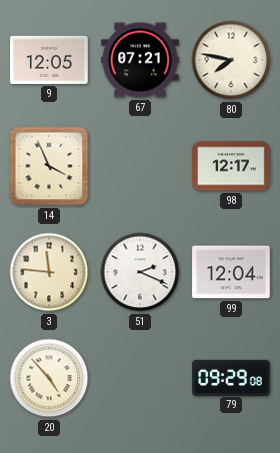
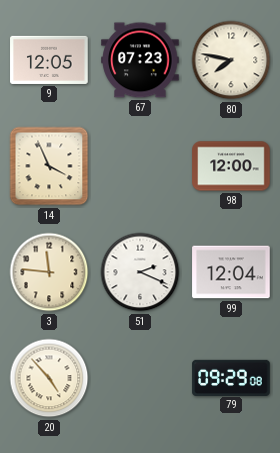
67: 07:21 -> 07:23
98: 12:17 -> 12:00
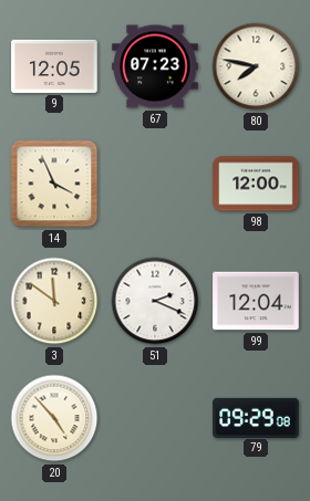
3: 11:46 -> 11:51
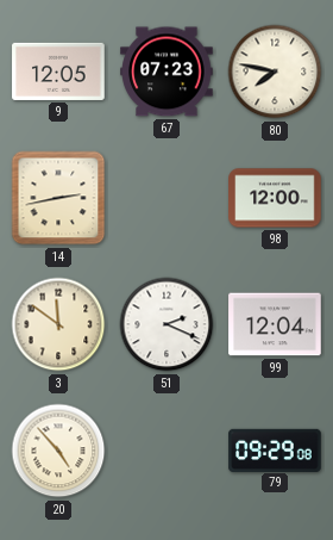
14: 3:56 -> 2:43
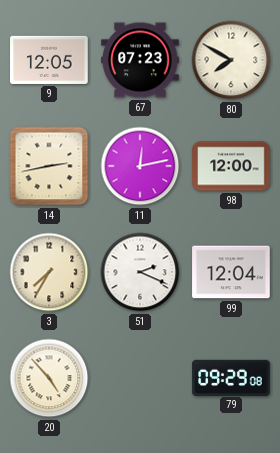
80: 7:47 -> 7:50
11: none -> 12:13
3: 11:51 -> 7:35
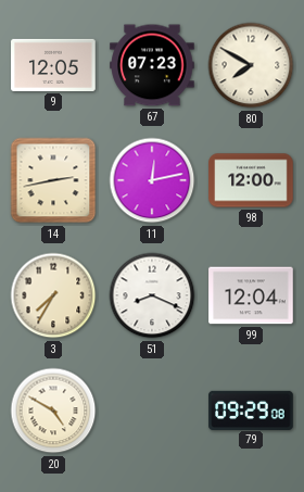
51: 2:19 -> 8:19
20: 4:53 -> 4:50
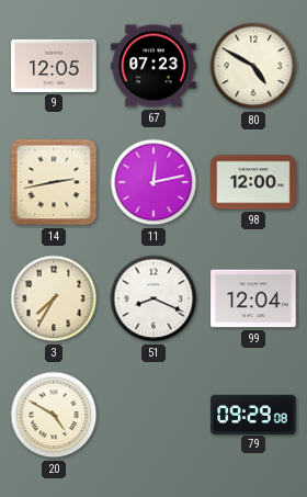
80: 7:50 -> 4:50
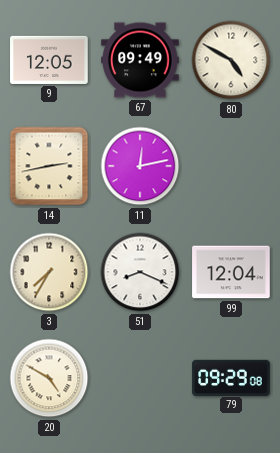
67: 07:23 -> 09:49
98: 12:00 -> none
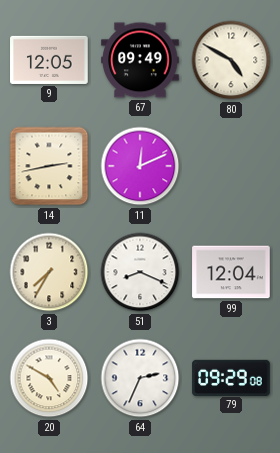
11: 12:13 -> 12:11
64: none -> 2:34
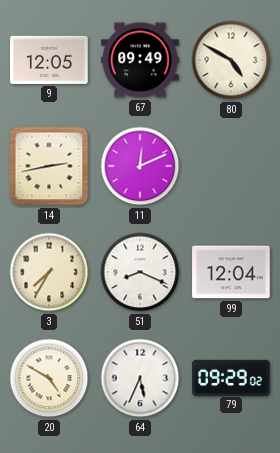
64: 2:34 -> 5:34
79: 09:29:08 -> 09:29:02
